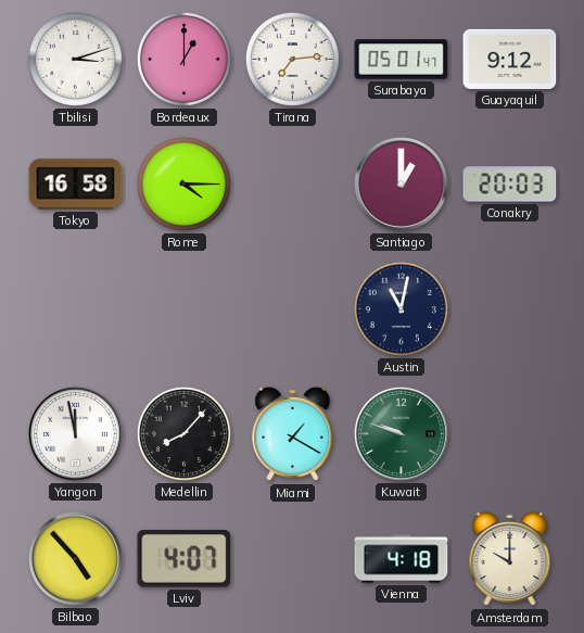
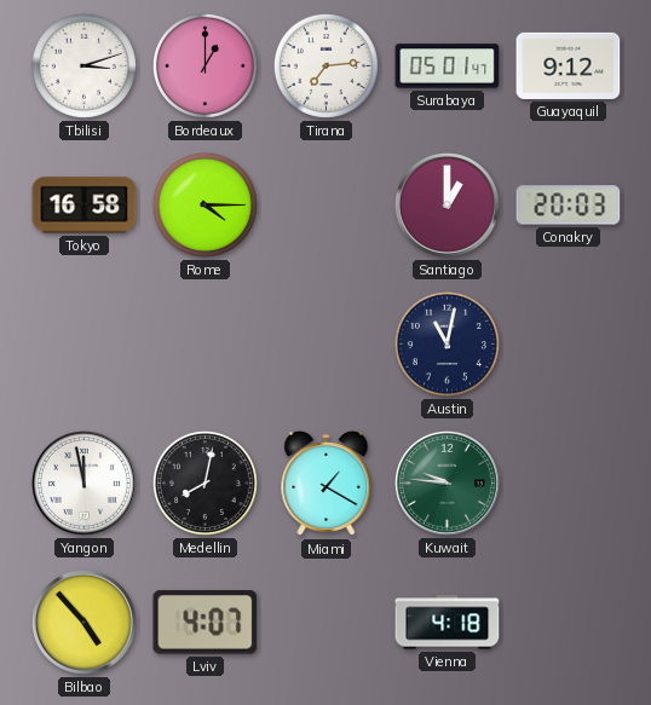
Medellin: 8:07 -> 8:02
Kuwait: 9:48 -> 9:46
Amsterdam: 10:00 -> none
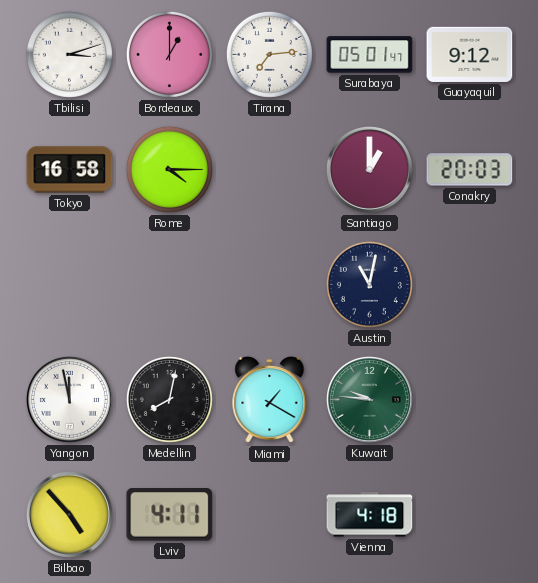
Lviv: 4:07 -> 4:11
